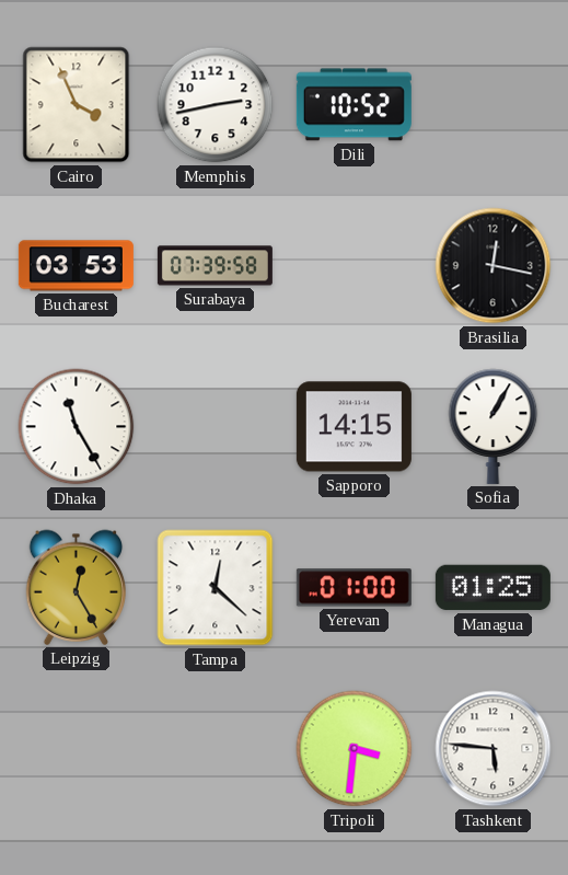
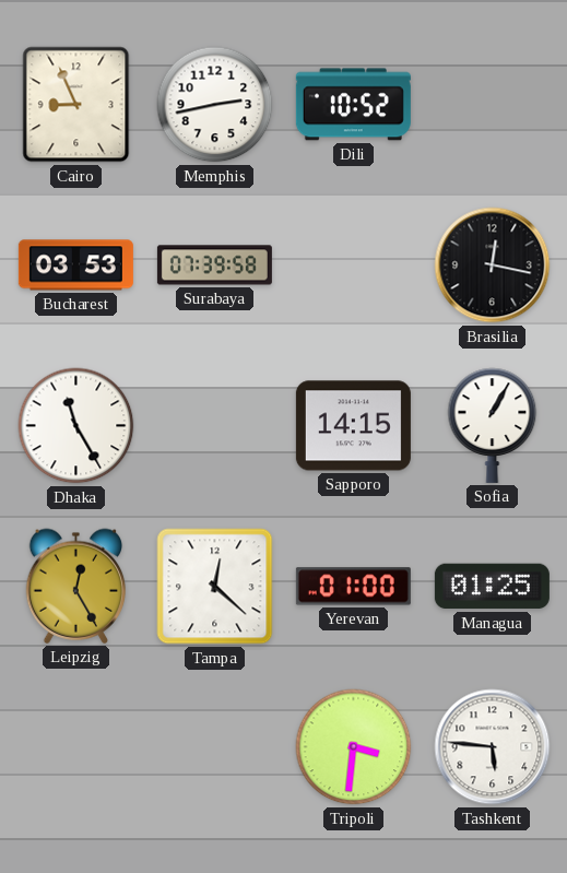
Cairo: 3:56 -> 8:56
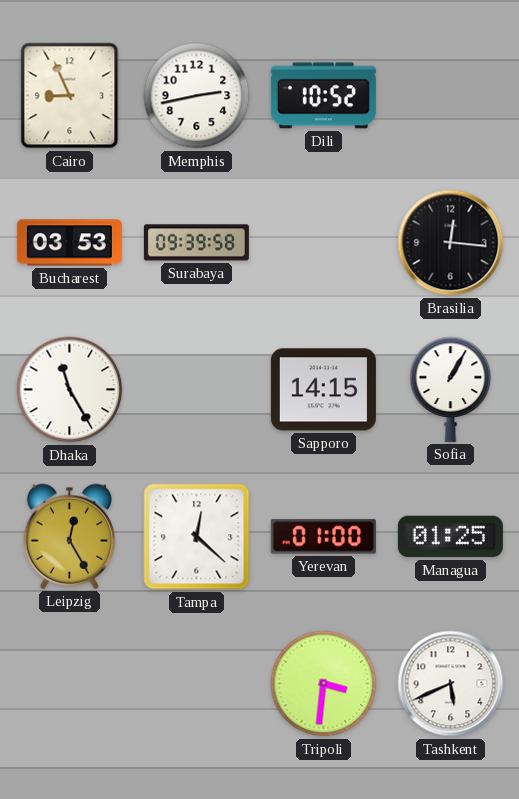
Surabaya: 07:39 -> 09:39
Brasilia: 12:17 -> 12:16
Tashkent: 5:46 -> 5:41
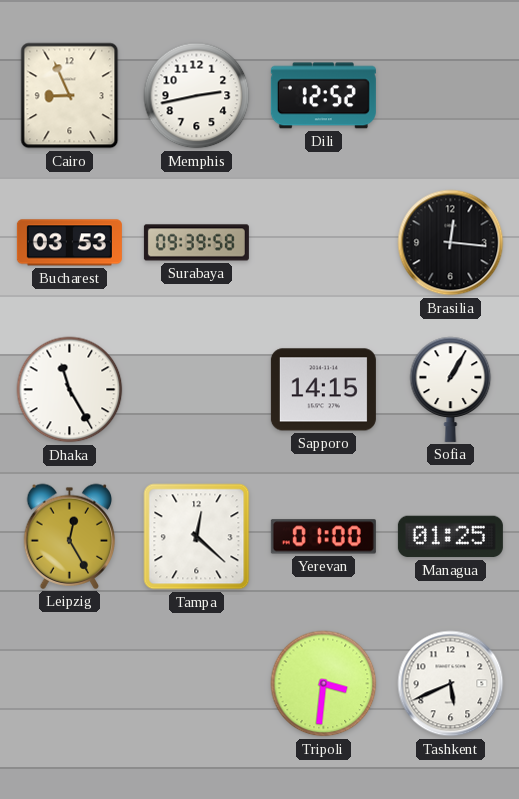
Dili: 10:52 -> 12:52
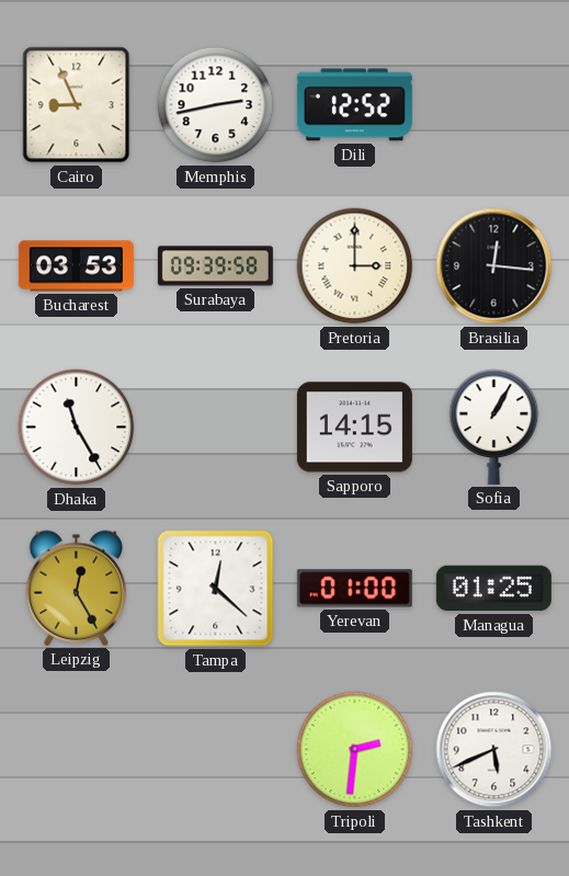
Pretoria: none -> 3:00
Tripoli: 3:31 -> 2:31
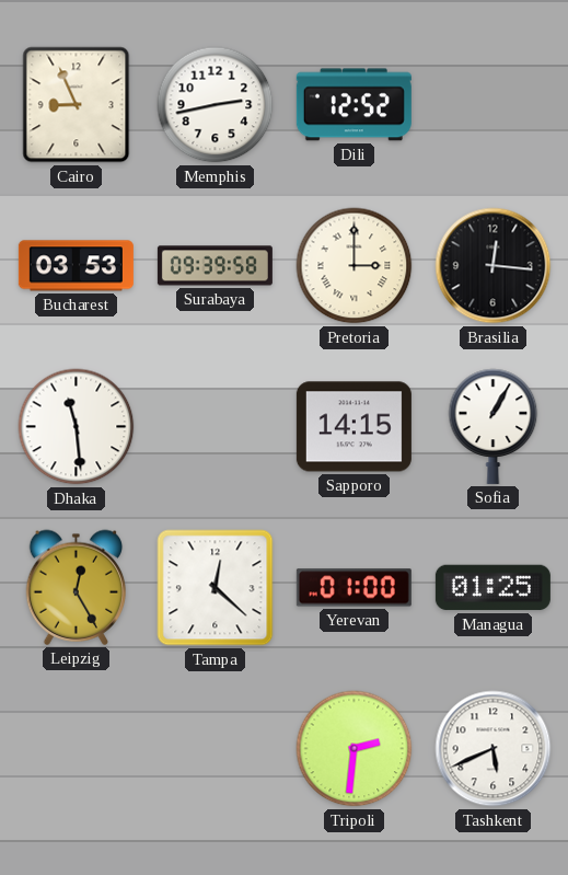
Dhaka: 11:25 -> 11:29
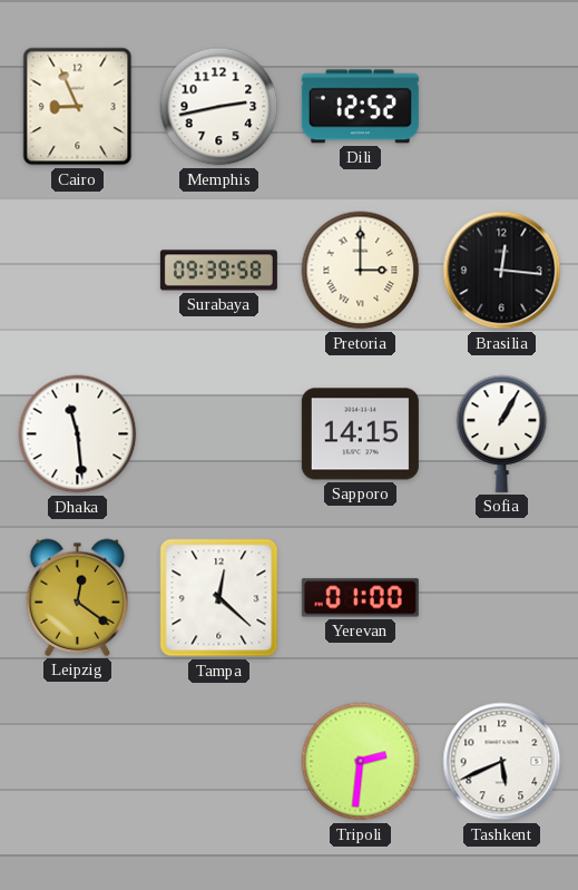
Bucharest: 03:53 -> none
Leipzig: 12:25 -> 12:21
Managua: 01:25 -> none
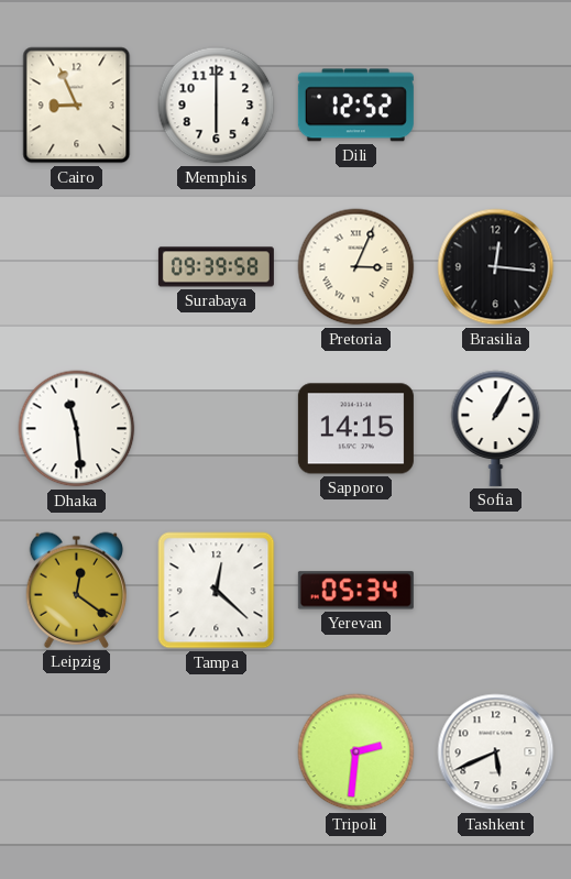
Memphis: 2:43 -> 6:00
Pretoria: 3:00 -> 3:04
Yerevan: 01:00 -> 05:34
